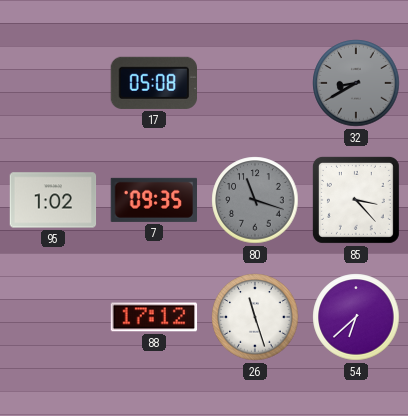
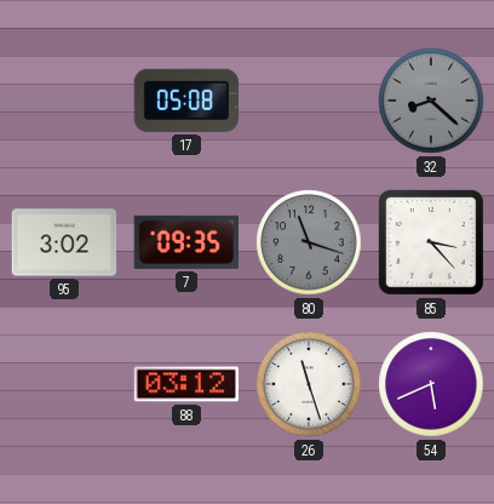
32: 8:40 -> 8:22
95: 1:02 -> 3:02
88: 17:12 -> 03:12
54: 6:38 -> 5:41
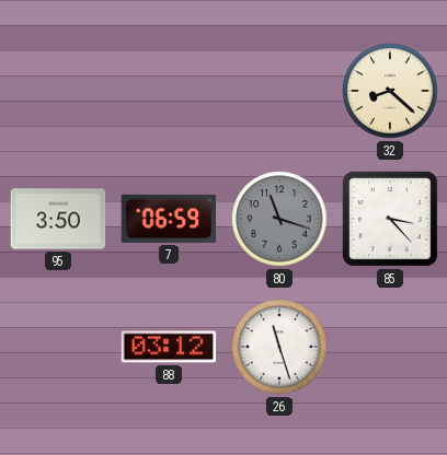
17: 05:08 -> none
32 dial: grey -> cream
95: 3:02 -> 3:50
7: 09:35 -> 06:59
54: 5:41 -> none
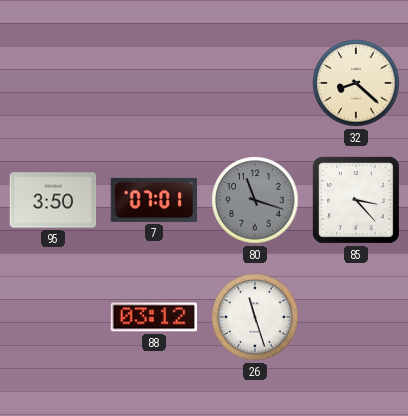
7: 06:59 -> 07:01
